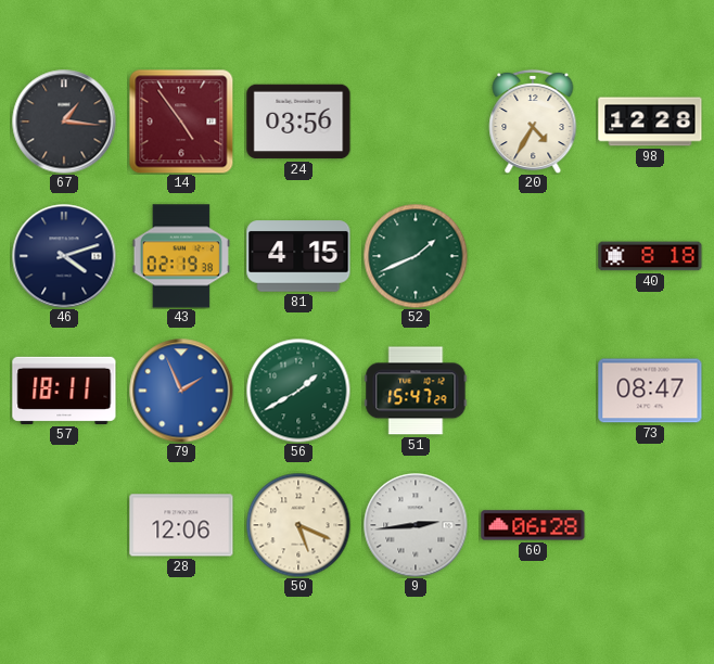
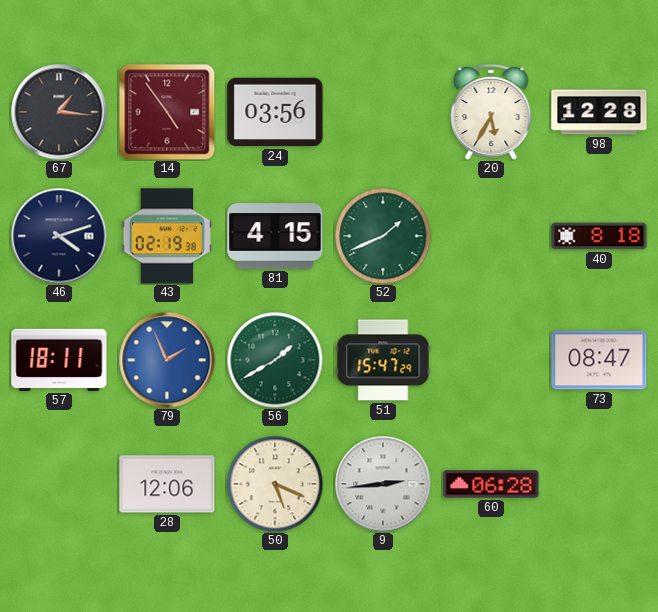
20: 4:35 -> 5:35
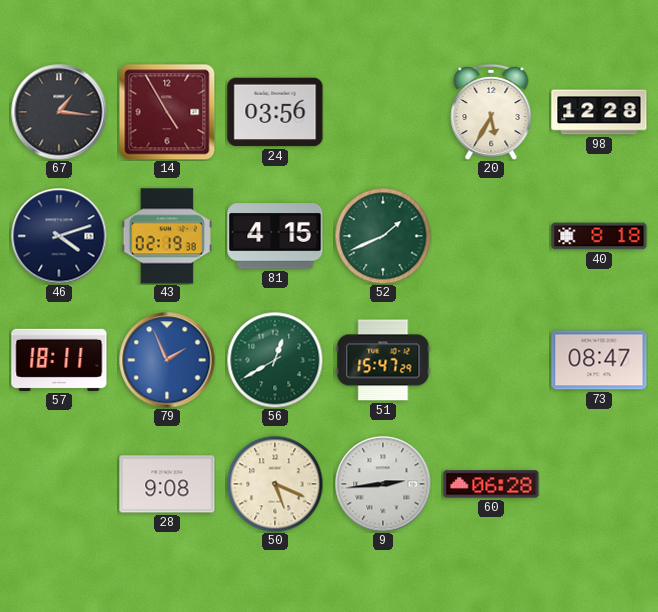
14: 4:54 -> 4:55
56: 1:40 -> 12:40
28: 12:06 -> 9:08
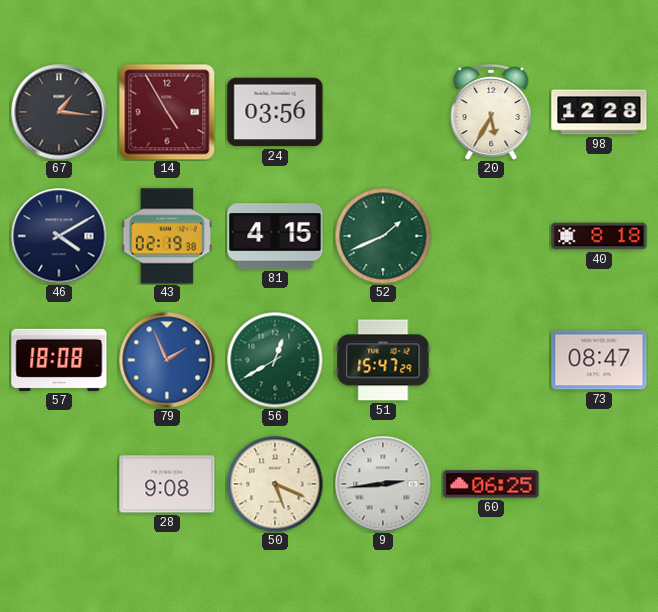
46: 4:12 -> 4:10
57: 18:11 -> 18:08
60: 06:28 -> 06:25
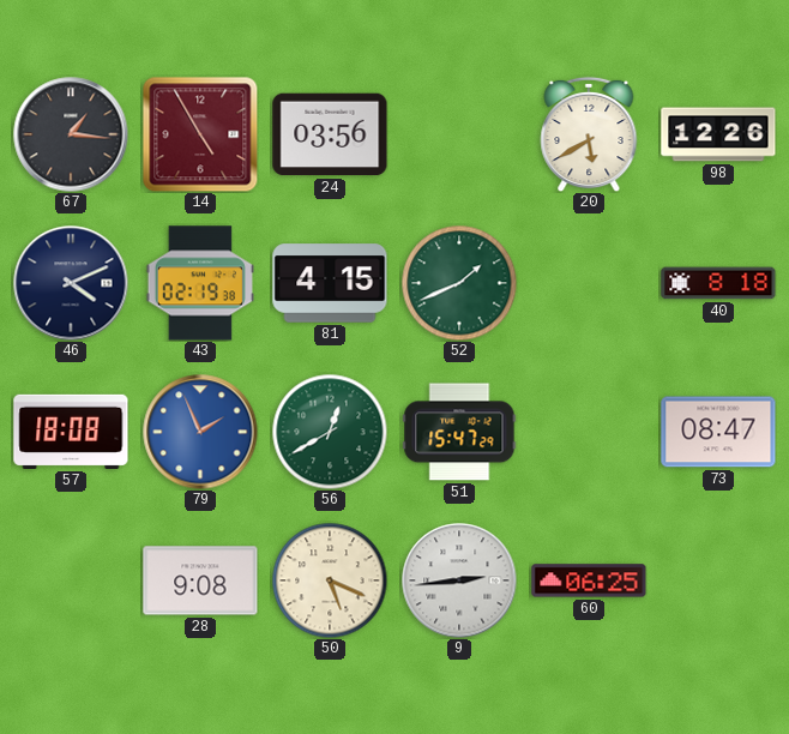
20: 5:35 -> 5:40
98: 12:28 -> 12:26
46: 4:10 -> 4:11
